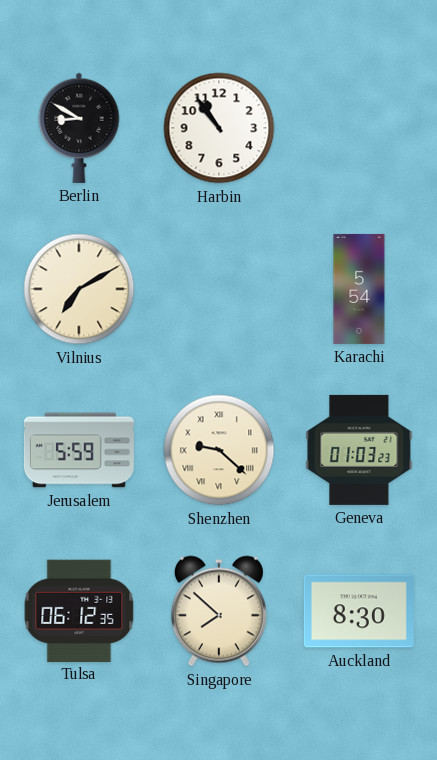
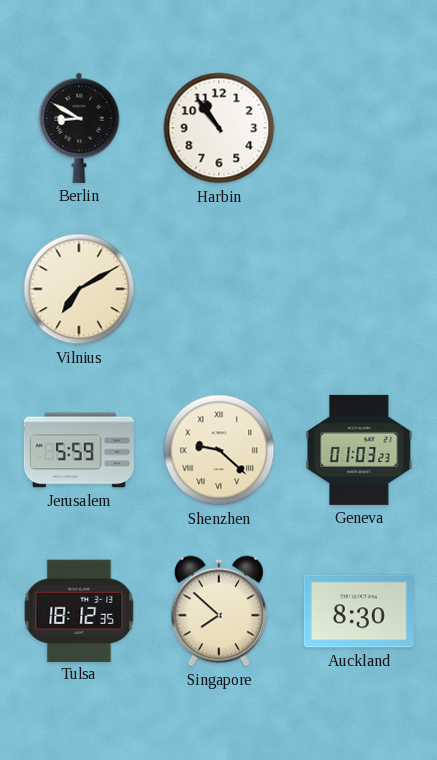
Karachi: 5:54 -> none
Tulsa: 06:12 -> 18:12
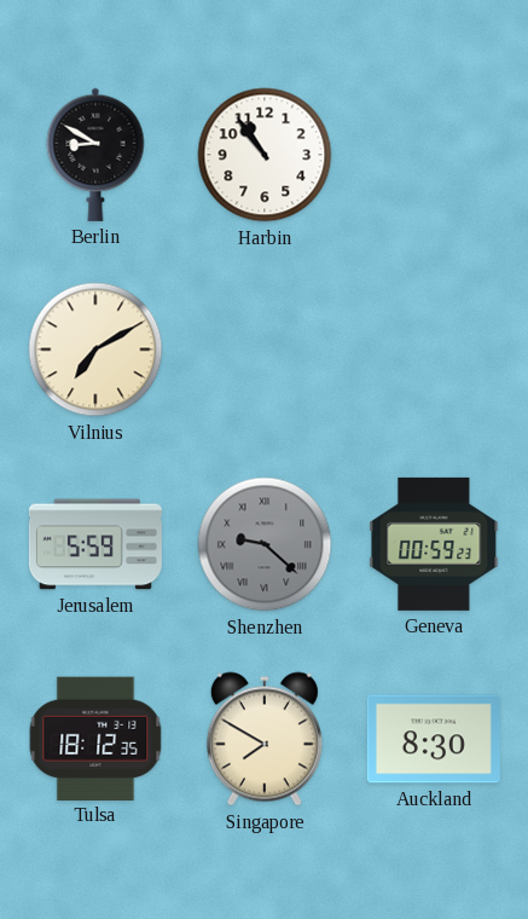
Shenzhen dial: cream -> grey
Geneva: 01:03 -> 00:59
Singapore: 7:52 -> 7:50
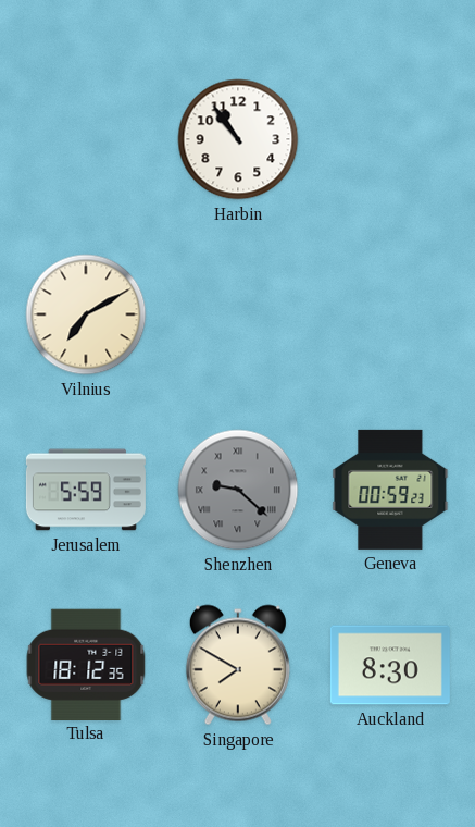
Berlin: 8:50 -> none
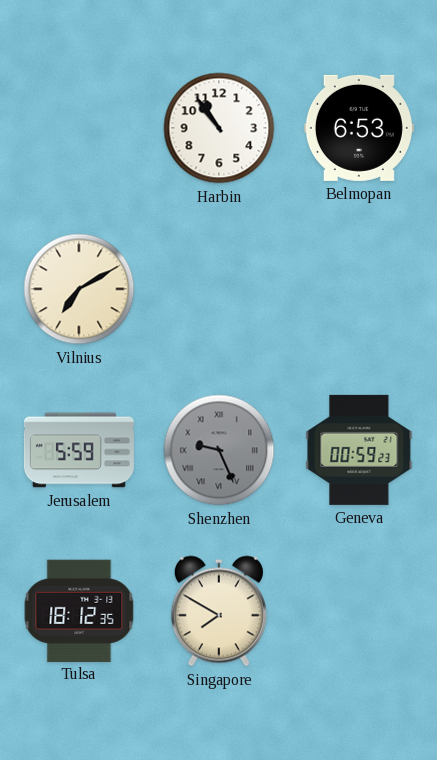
Belmopan: none -> 6:53
Shenzhen: 9:22 -> 9:26
Auckland: 8:30 -> none
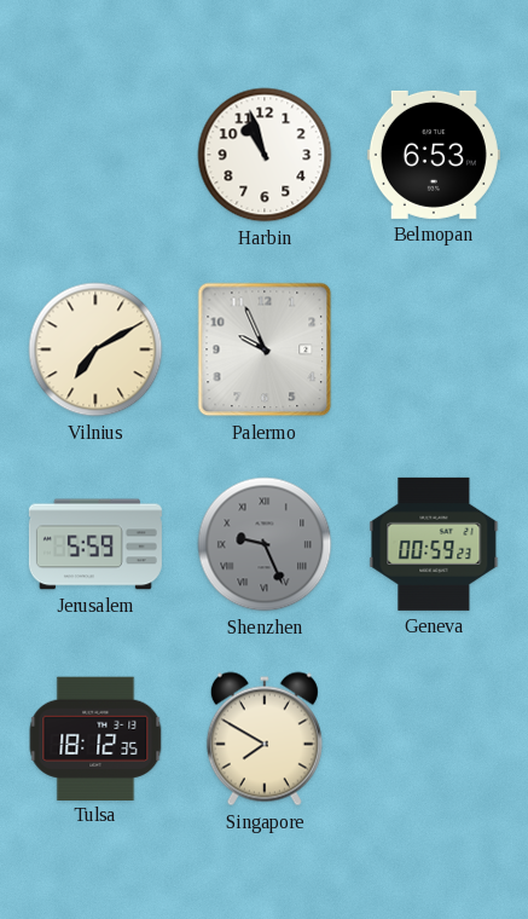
Harbin: 10:54 -> 10:57
Palermo: none -> 9:56
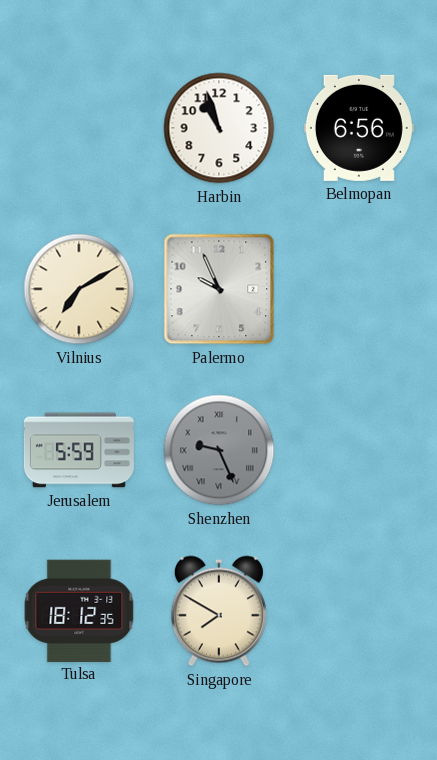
Belmopan: 6:53 -> 6:56
Geneva: 00:59 -> none
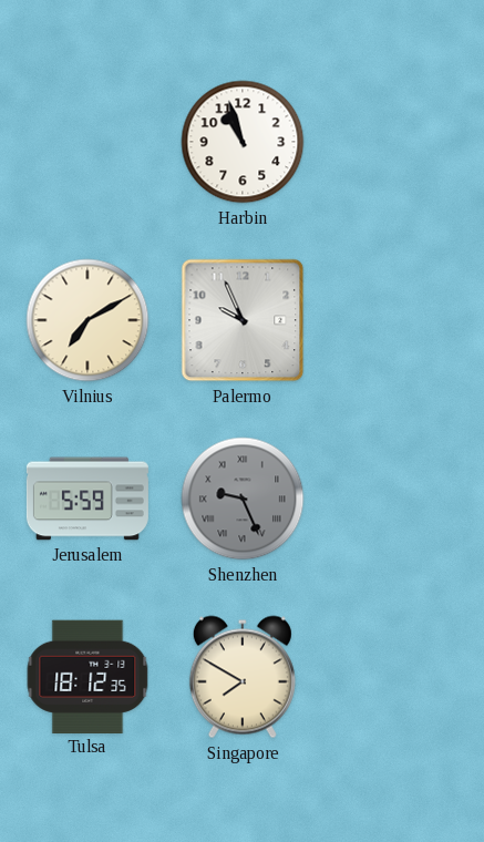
Belmopan: 6:56 -> none
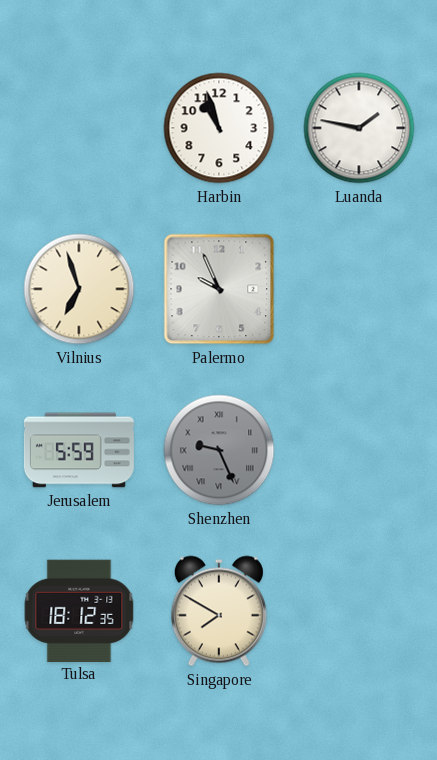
Luanda: none -> 1:47
Vilnius: 7:10 -> 6:57
